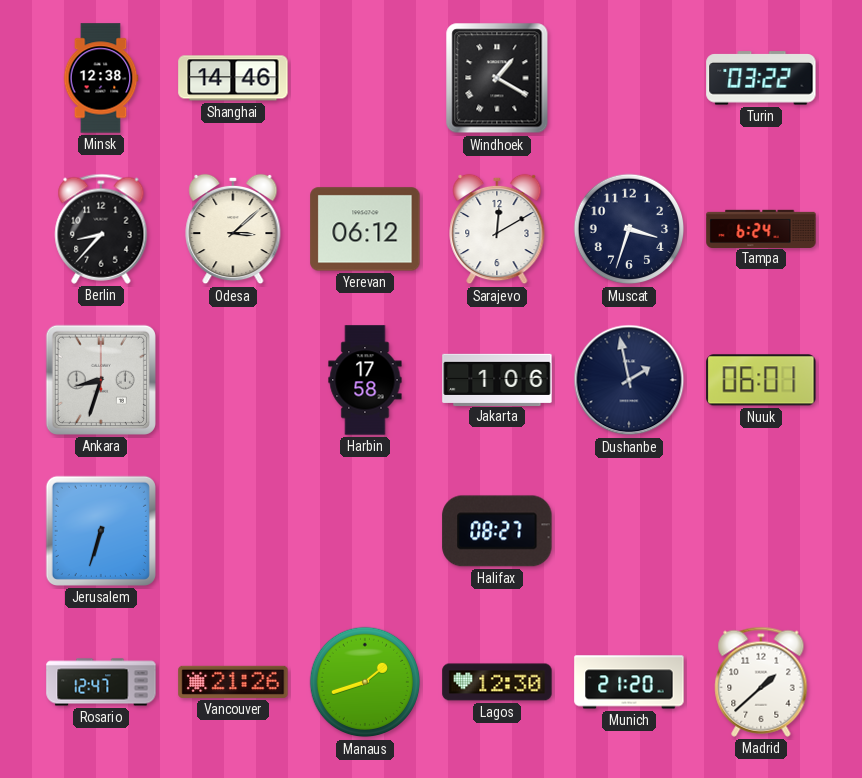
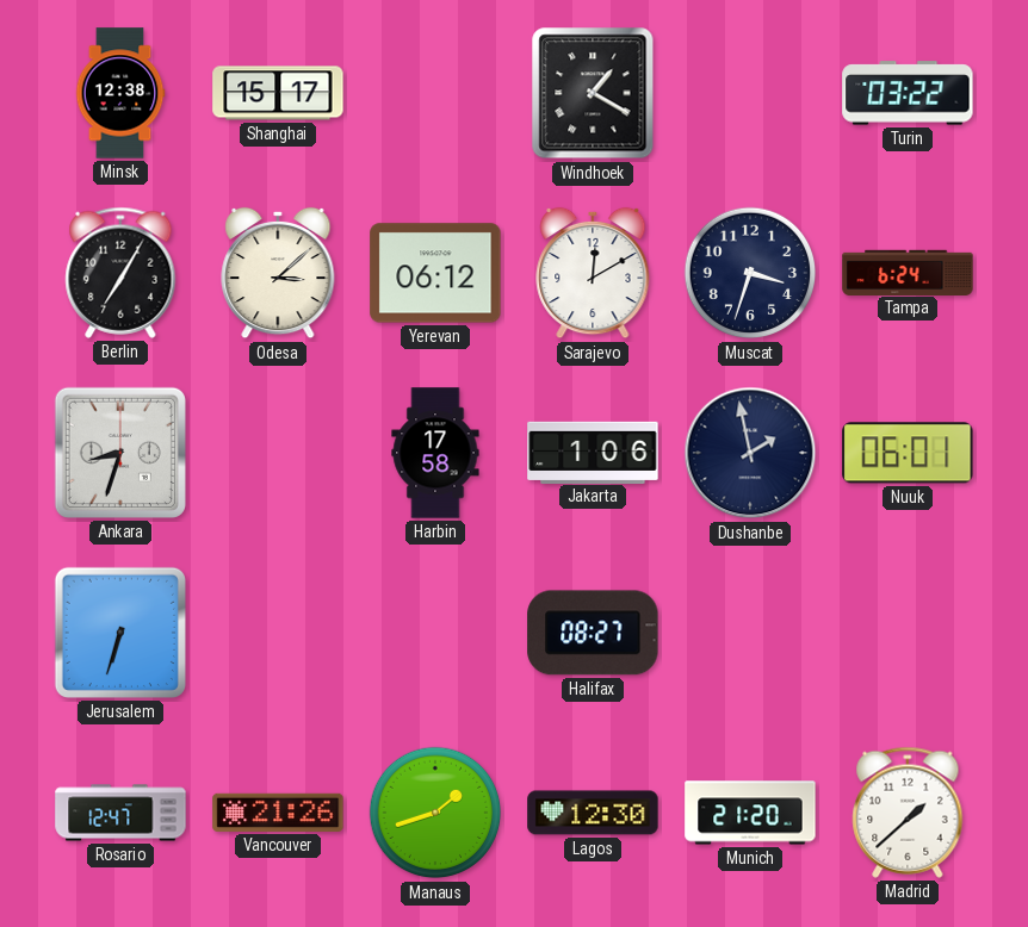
Shanghai: 14:46 -> 15:17
Berlin: 8:37 -> 7:05
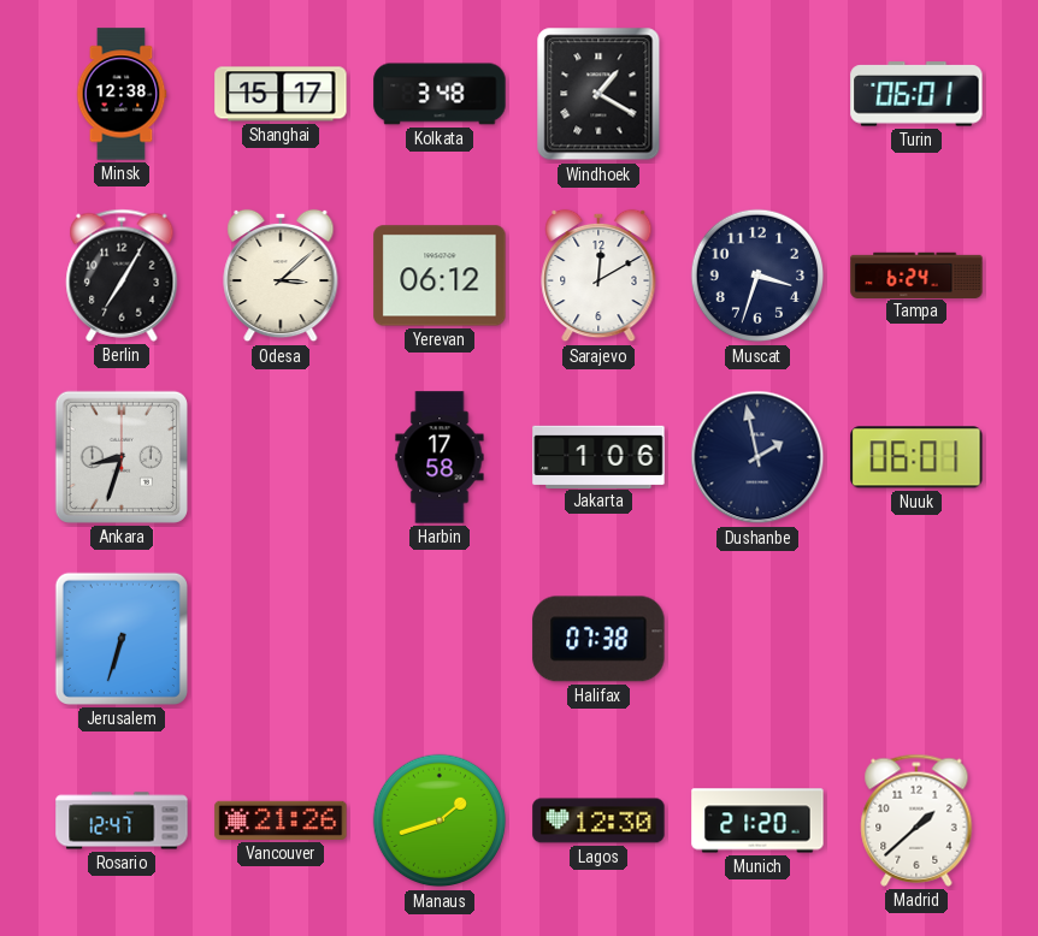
Kolkata: none -> 3:48
Turin: 03:22 -> 06:01
Halifax: 08:27 -> 07:38
